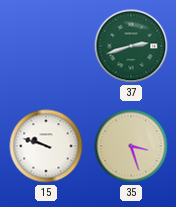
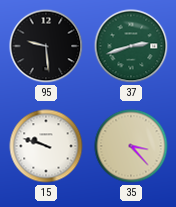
95: none -> 9:29
35: 3:27 -> 3:23
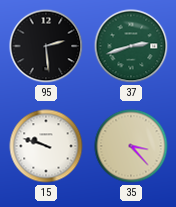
95: 9:29 -> 2:29
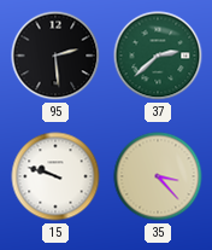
37: 2:42 -> 2:38
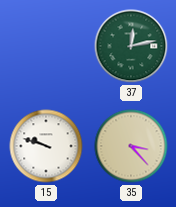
95: 2:29 -> none
37: 2:38 -> 12:13
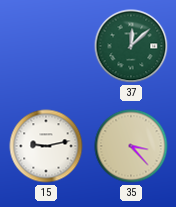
37: 12:13 -> 12:08
15: 9:48 -> 9:13
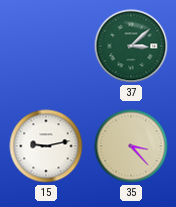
37: 12:08 -> 3:08
